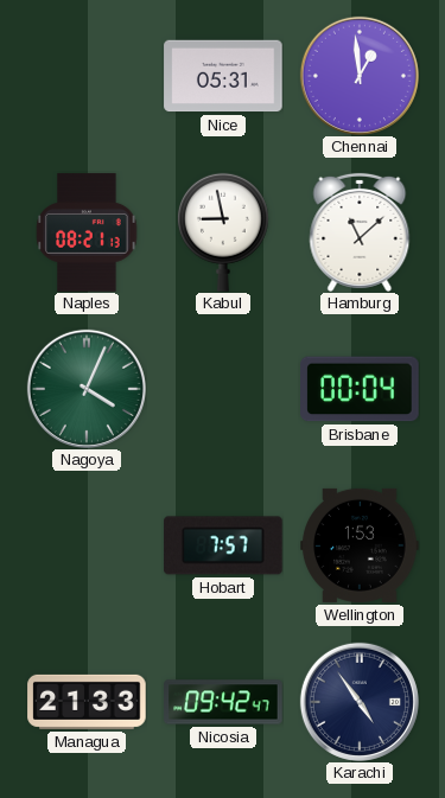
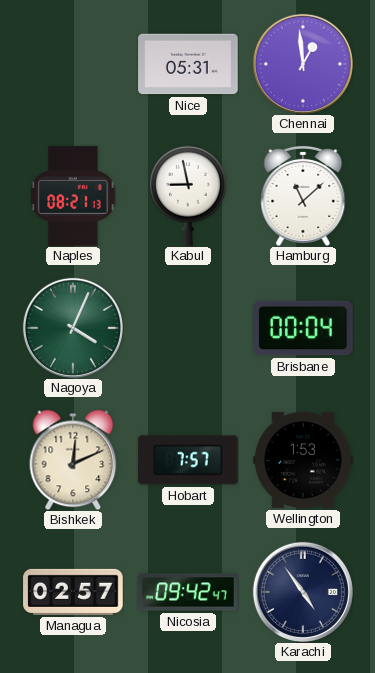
Bishkek: none -> 12:11
Managua: 21:33 -> 02:57
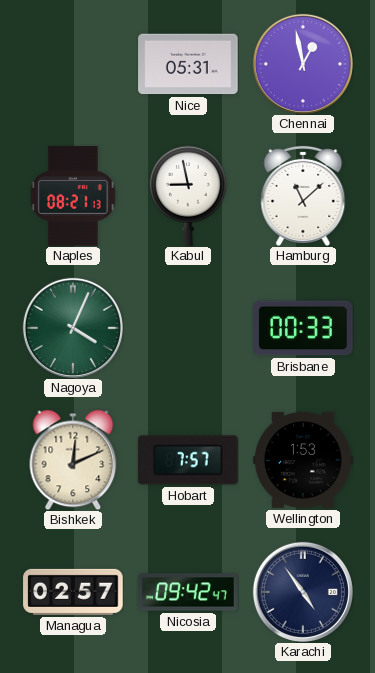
Chennai: 12:59 -> 12:58
Brisbane: 00:04 -> 00:33
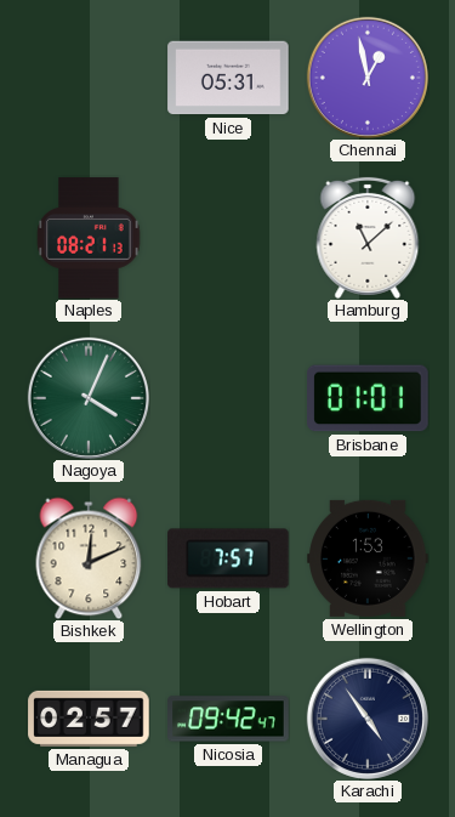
Kabul: 8:58 -> none
Brisbane: 00:33 -> 01:01
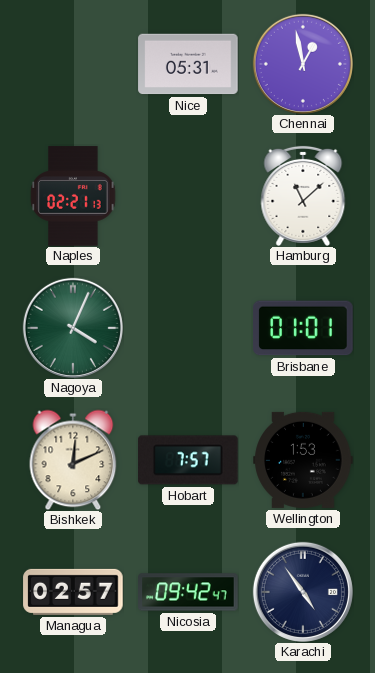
Naples: 08:21 -> 02:21
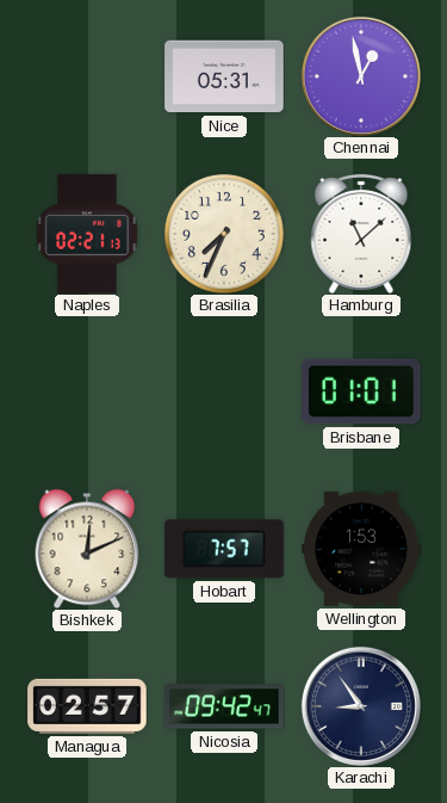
Brasilia: none -> 7:34
Nagoya: 4:04 -> none
Karachi: 4:54 -> 8:54
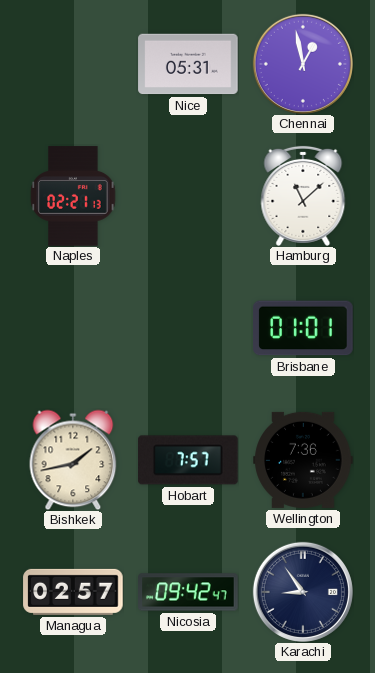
Brasilia: 7:34 -> none
Bishkek: 12:11 -> 1:43
Wellington: 1:53 -> 7:36
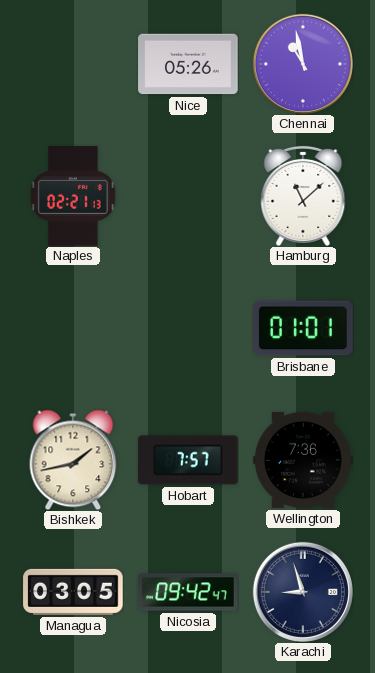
Nice: 05:31 -> 05:26
Chennai: 12:58 -> 10:58
Managua: 02:57 -> 03:05
Karachi: 8:54 -> 8:57
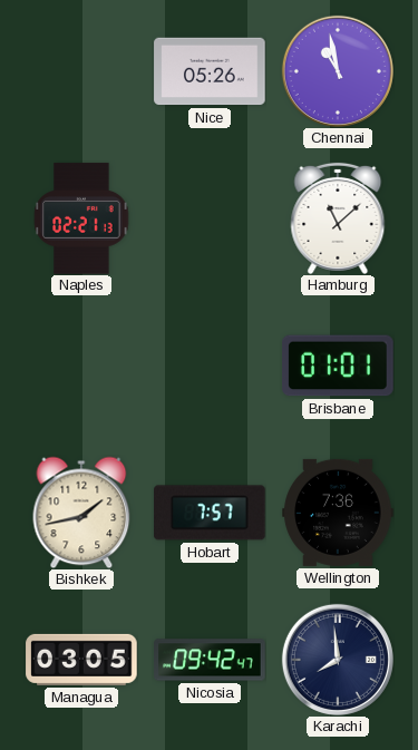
Karachi: 8:57 -> 7:59
